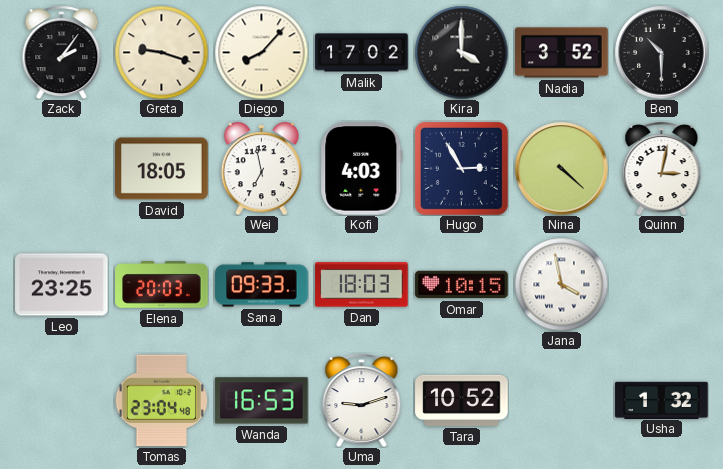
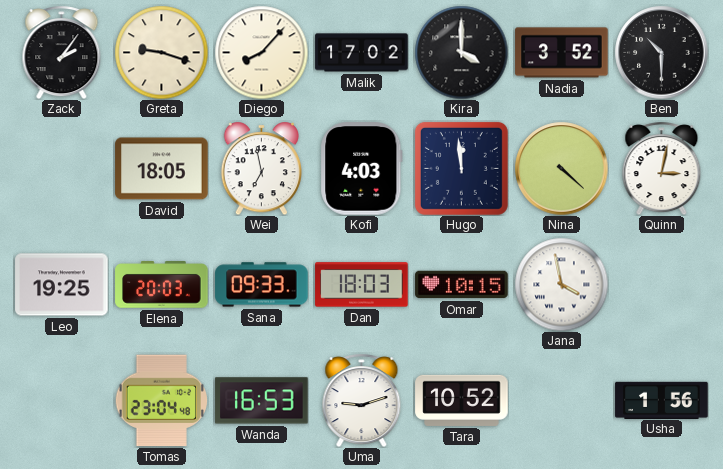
Hugo: 2:55 -> 11:59
Leo: 23:25 -> 19:25
Usha: 1:32 -> 1:56
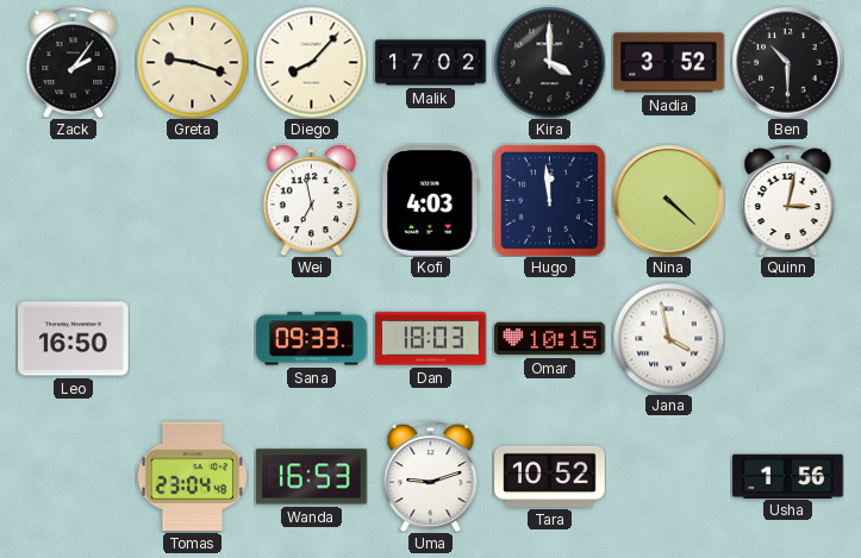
David: 18:05 -> none
Leo: 19:25 -> 16:50
Elena: 20:03 -> none
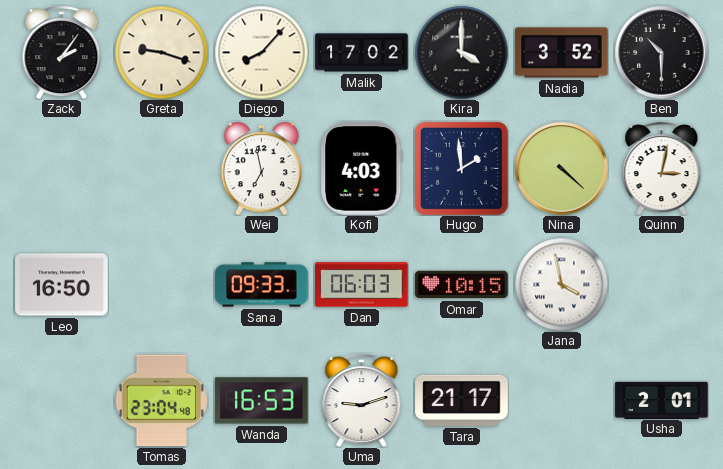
Hugo: 11:59 -> 1:59
Dan: 18:03 -> 06:03
Tara: 10:52 -> 21:17
Usha: 1:56 -> 2:01
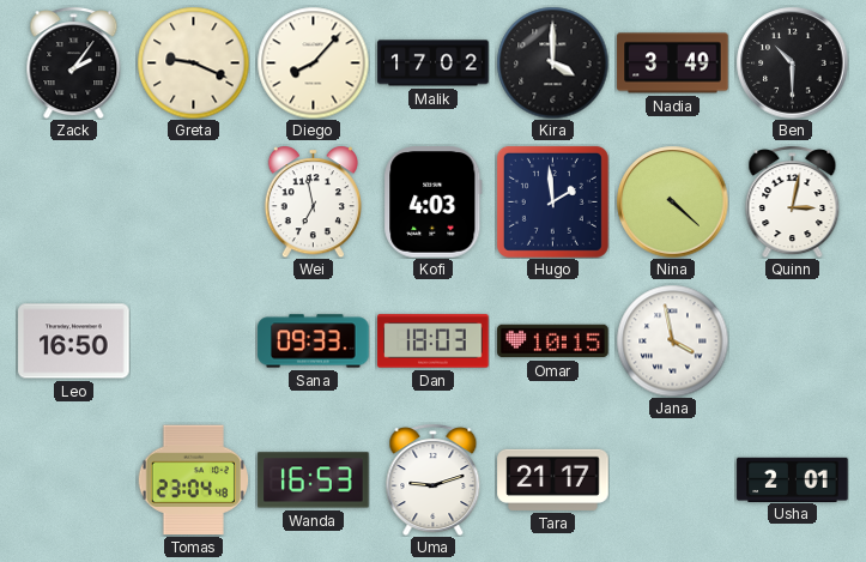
Greta: 9:18 -> 9:19
Nadia: 3:52 -> 3:49
Dan: 06:03 -> 18:03
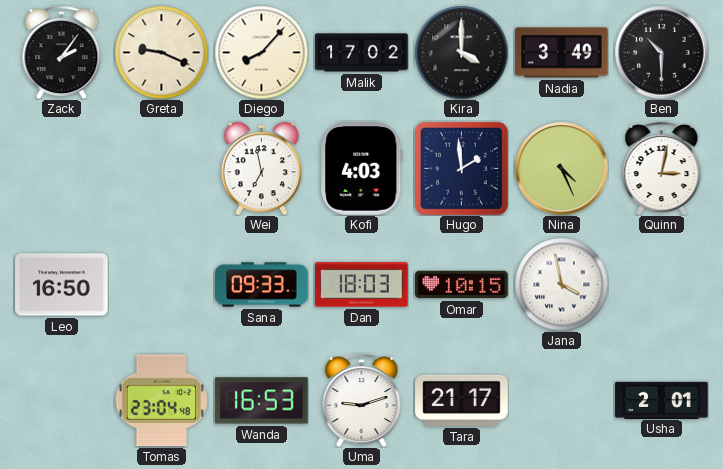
Nina: 4:22 -> 4:26
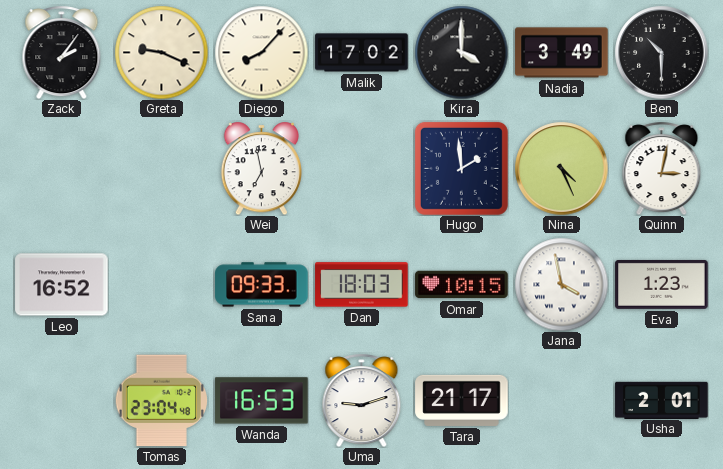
Kofi: 4:03 -> none
Leo: 16:50 -> 16:52
Eva: none -> 1:23
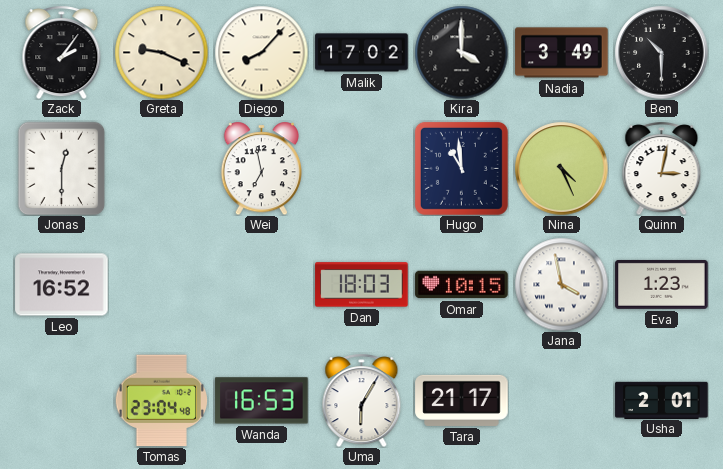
Jonas: none -> 12:30
Hugo: 1:59 -> 10:59
Sana: 09:33 -> none
Uma: 9:12 -> 6:05
